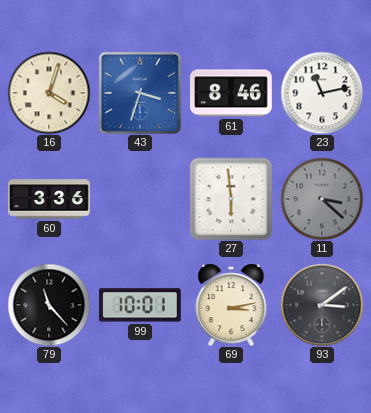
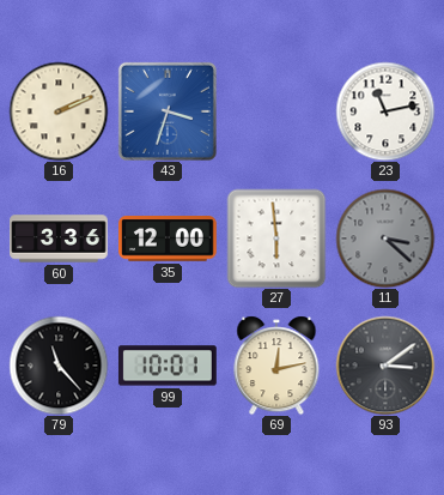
16: 4:03 -> 2:11
61: 8:46 -> none
35: none -> 12:00
69: 3:13 -> 12:13
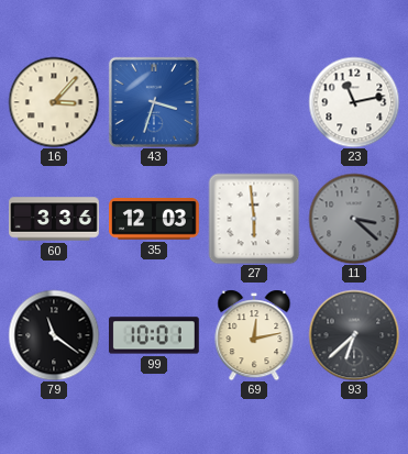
16: 2:11 -> 3:07
35: 12:00 -> 12:03
79: 11:23 -> 11:21
93: 3:09 -> 6:38
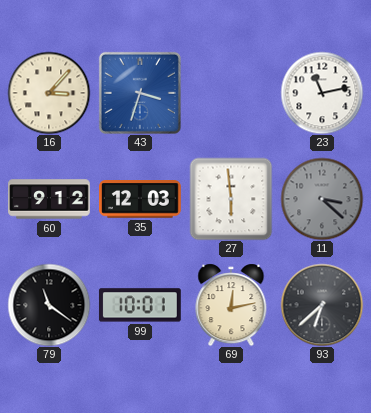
60: 3:36 -> 9:12
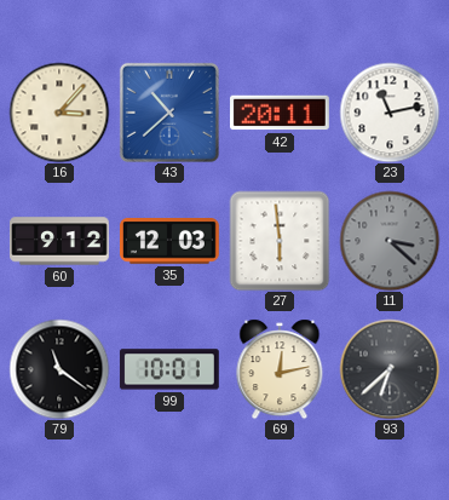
43: 3:33 -> 10:38
42: none -> 20:11
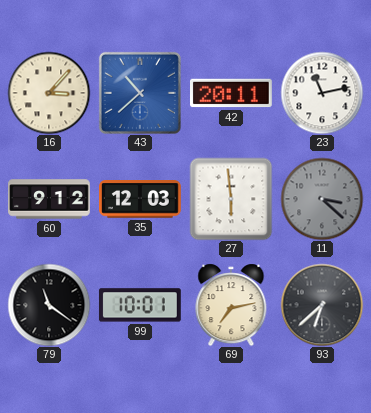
69: 12:13 -> 7:13
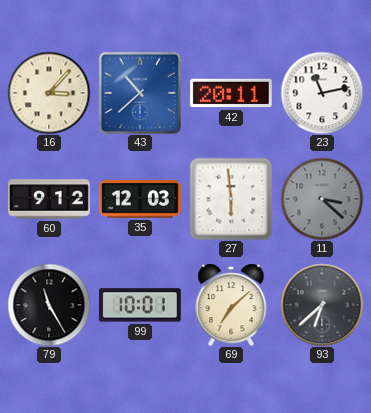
79: 11:21 -> 11:25
69: 7:13 -> 7:08
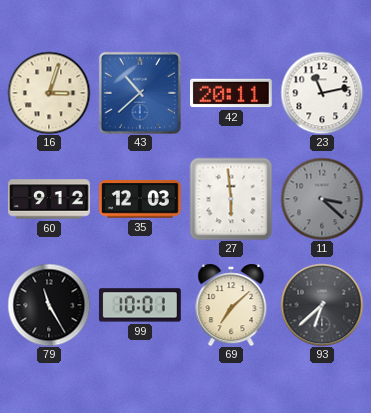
16: 3:07 -> 3:03
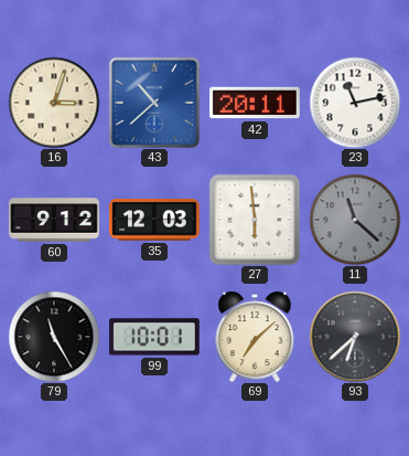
11: 3:22 -> 11:22
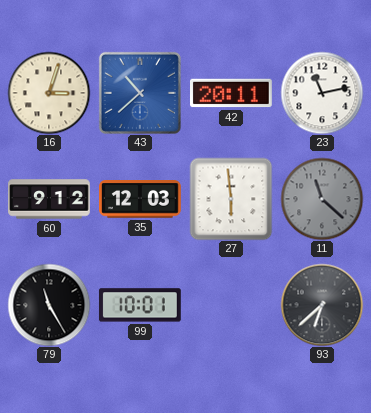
69: 7:08 -> none
